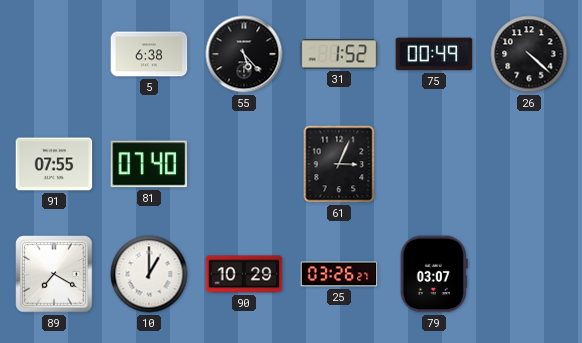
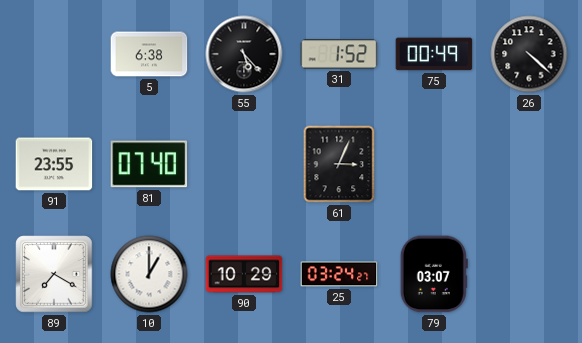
91: 07:55 -> 23:55
25: 03:26 -> 03:24
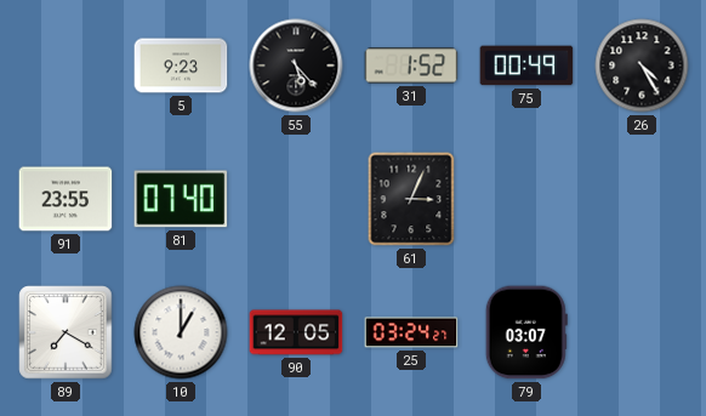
5: 6:38 -> 9:23
26: 4:22 -> 4:25
90: 10:29 -> 12:05
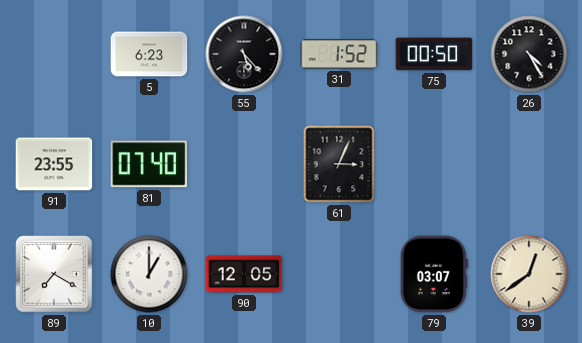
5: 9:23 -> 6:23
75: 00:49 -> 00:50
25: 03:24 -> none
39: none -> 12:39
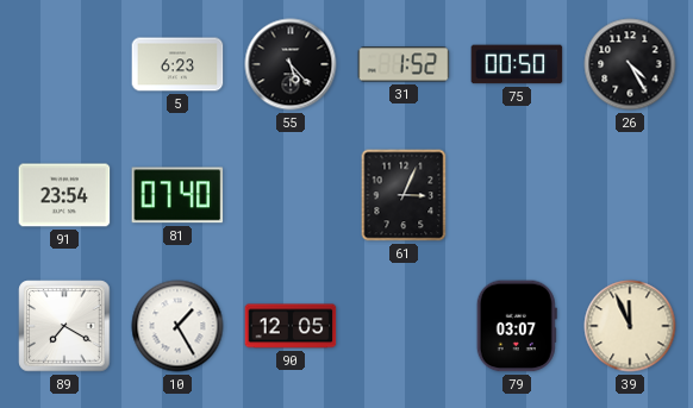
91: 23:55 -> 23:54
10: 1:00 -> 1:25
39: 12:39 -> 11:56
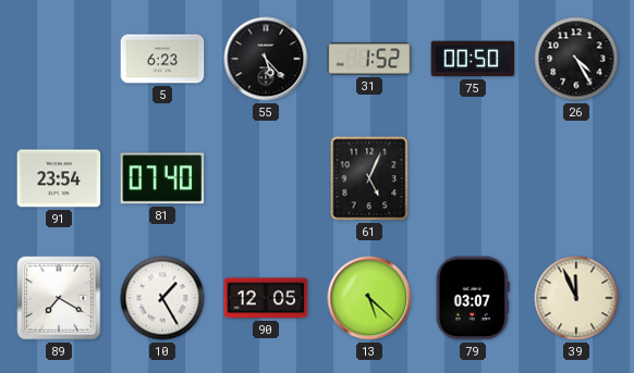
61: 3:04 -> 5:04
13: none -> 5:22
